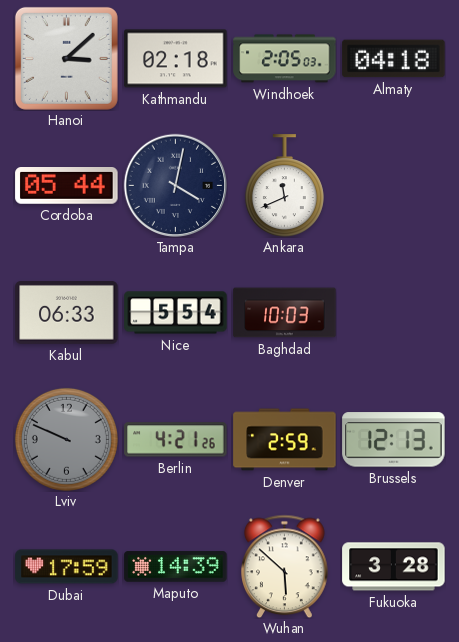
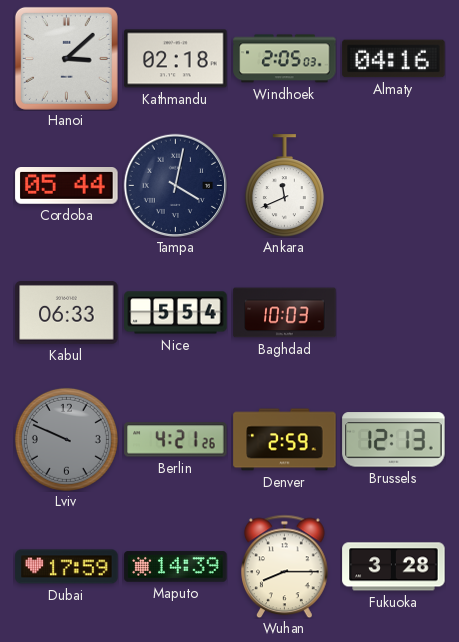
Almaty: 04:18 -> 04:16
Wuhan: 5:52 -> 8:15
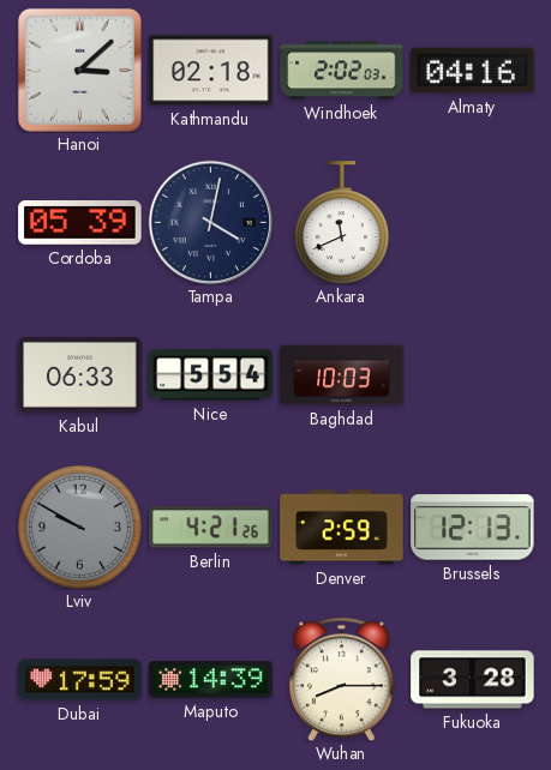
Windhoek: 2:05 -> 2:02
Cordoba: 05:44 -> 05:39
Lviv: 9:49 -> 9:50
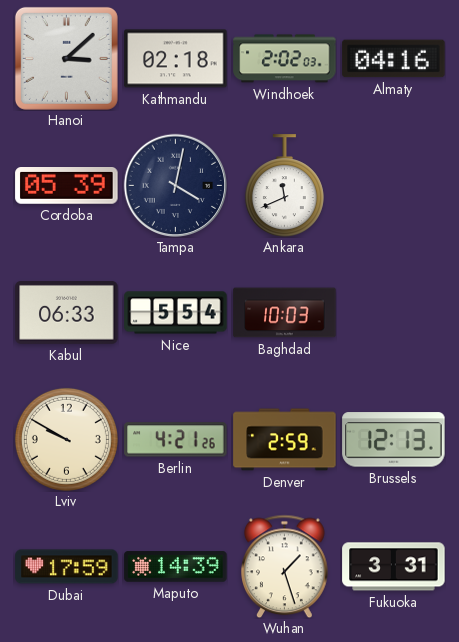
Lviv dial: grey -> cream
Wuhan: 8:15 -> 1:27
Fukuoka: 3:28 -> 3:31
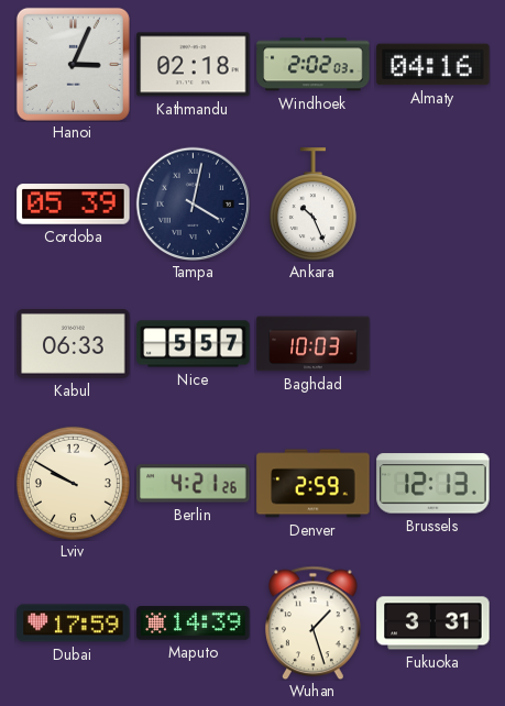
Hanoi: 3:08 -> 3:04
Ankara: 11:41 -> 10:26
Nice: 5:54 -> 5:57
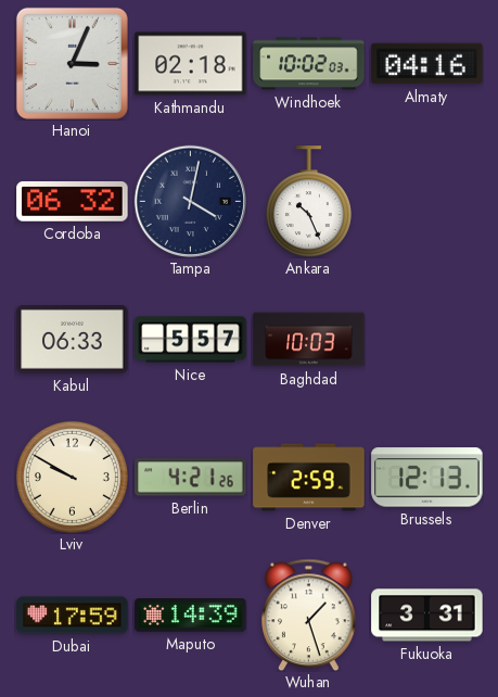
Windhoek: 2:02 -> 10:02
Cordoba: 05:39 -> 06:32
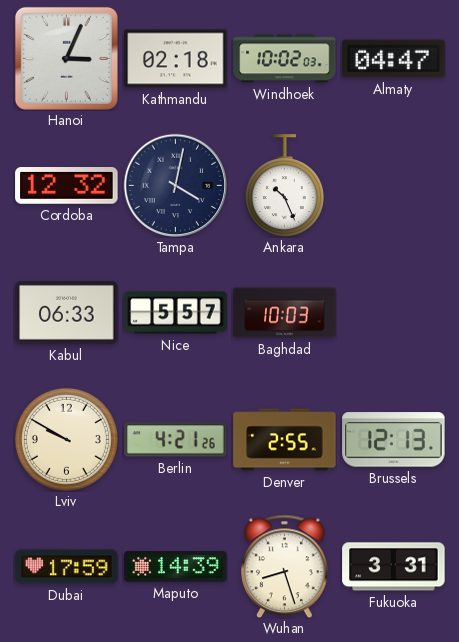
Almaty: 04:16 -> 04:47
Cordoba: 06:32 -> 12:32
Denver: 2:59 -> 2:55
Wuhan: 1:27 -> 8:27
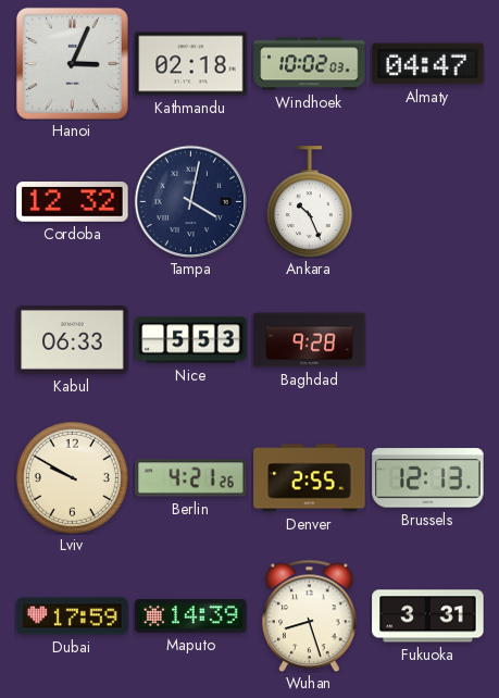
Nice: 5:57 -> 5:53
Baghdad: 10:03 -> 9:28
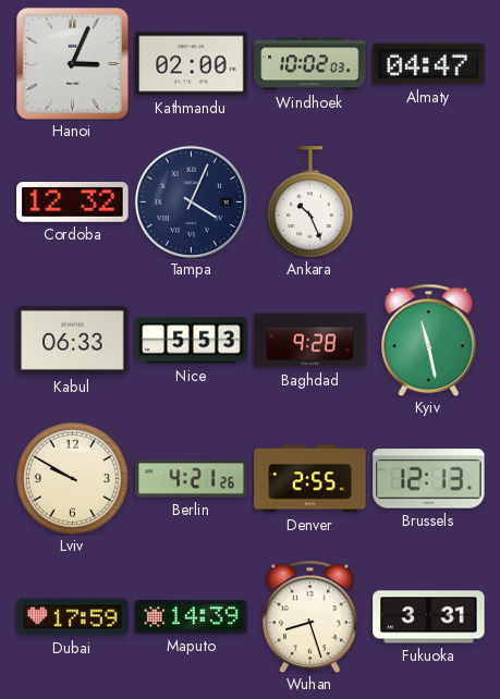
Kathmandu: 02:18 -> 02:00
Tampa: 4:02 -> 4:04
Kyiv: none -> 11:28
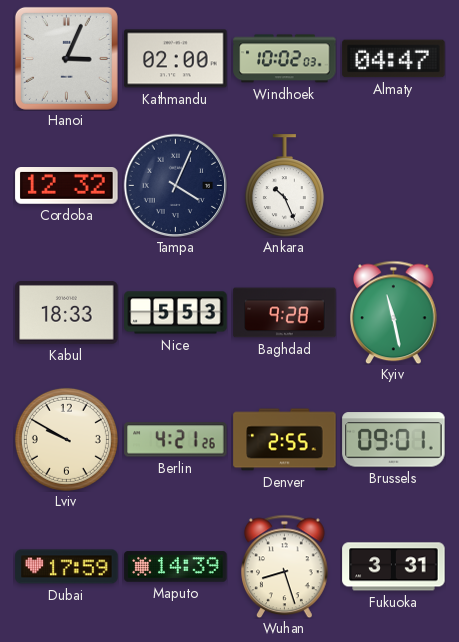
Kabul: 06:33 -> 18:33
Brussels: 12:13 -> 09:01
